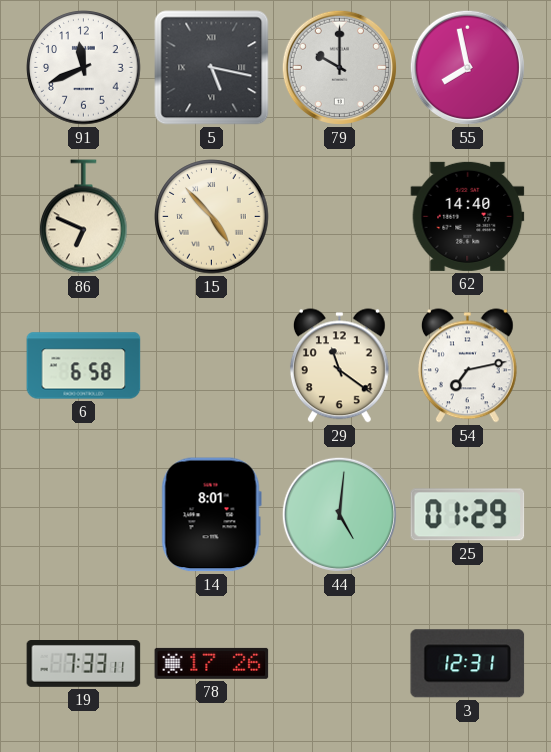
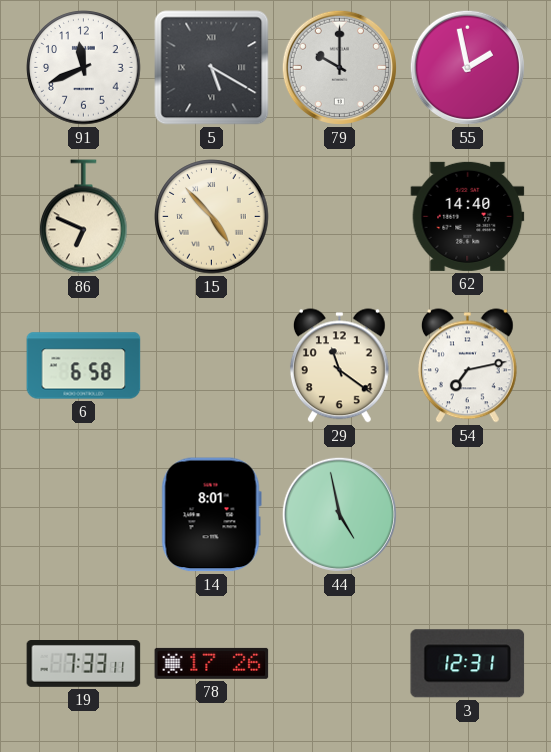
5: 5:17 -> 5:20
55: 7:58 -> 1:58
44: 5:01 -> 4:58
25: 01:29 -> none
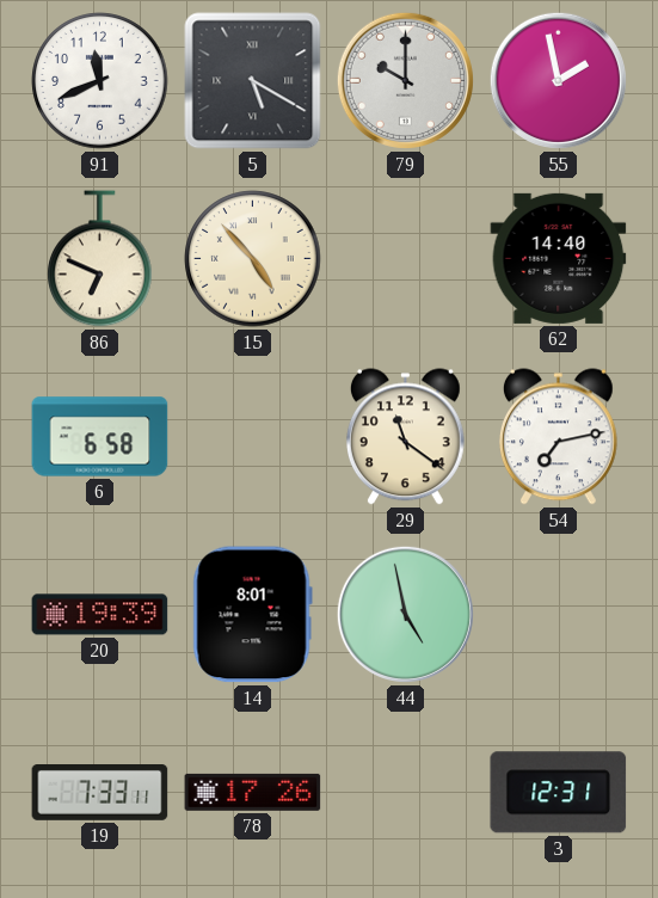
20: none -> 19:39
